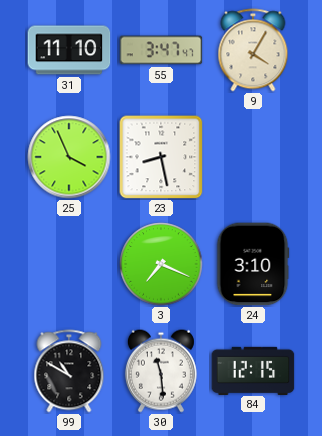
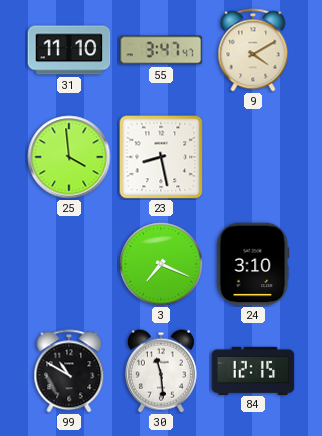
9: 4:05 -> 4:10
25: 3:56 -> 3:59
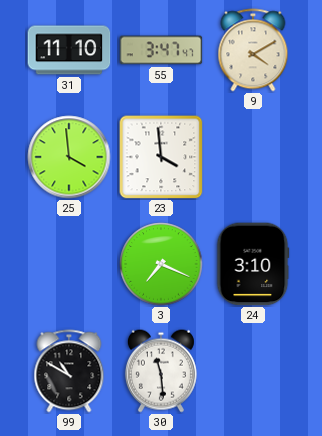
23: 8:28 -> 3:59
84: 12:15 -> none
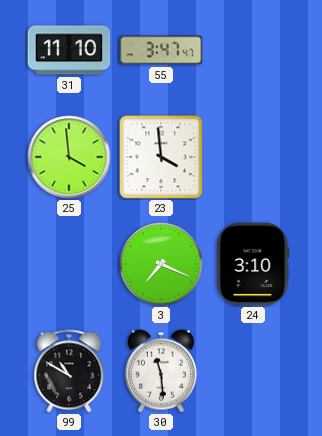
9: 4:10 -> none
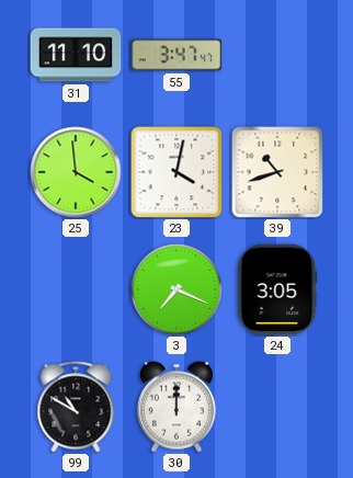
23: 3:59 -> 4:02
39: none -> 10:42
24: 3:10 -> 3:05
30: 11:29 -> 12:00
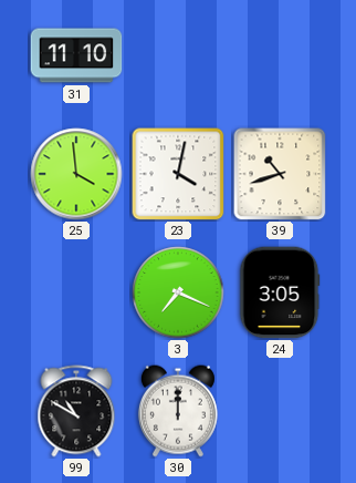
55: 3:47 -> none
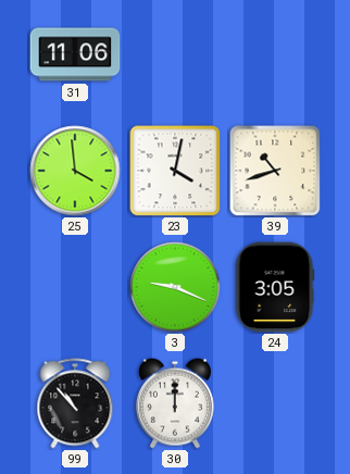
31: 11:10 -> 11:06
3: 7:19 -> 9:19
99: 10:50 -> 10:53
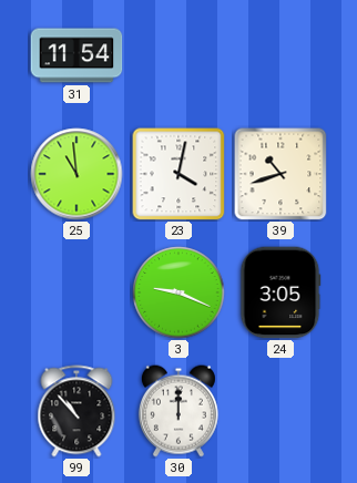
31: 11:06 -> 11:54
25: 3:59 -> 10:59
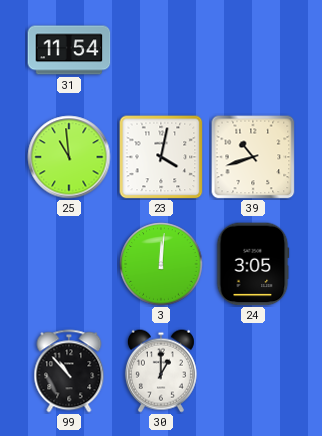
3: 9:19 -> 12:01
30: 12:00 -> 1:00
